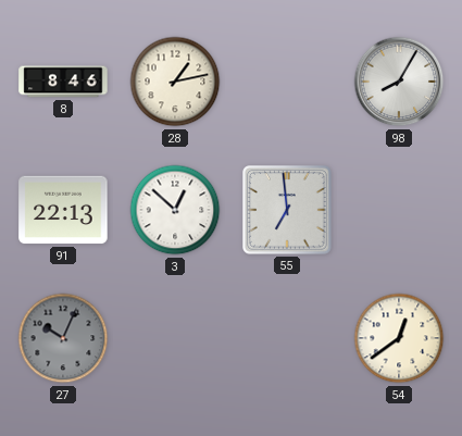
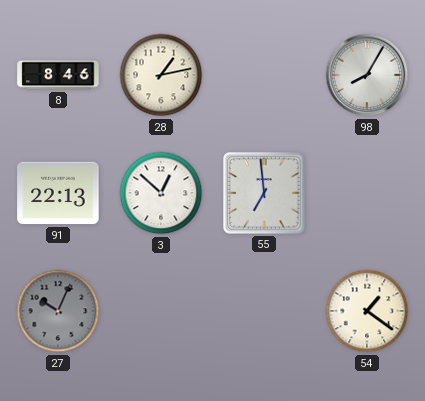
54: 12:39 -> 1:21
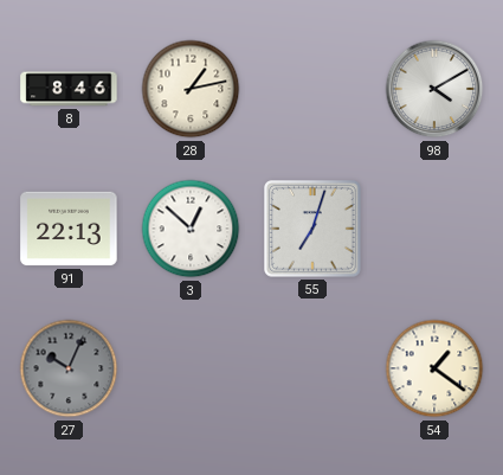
98: 8:05 -> 4:10
55: 6:59 -> 7:03
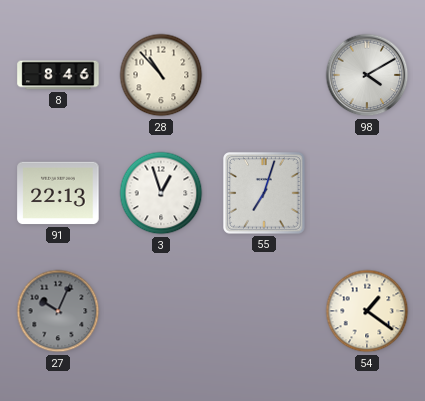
28: 1:13 -> 10:53
3: 12:52 -> 12:57
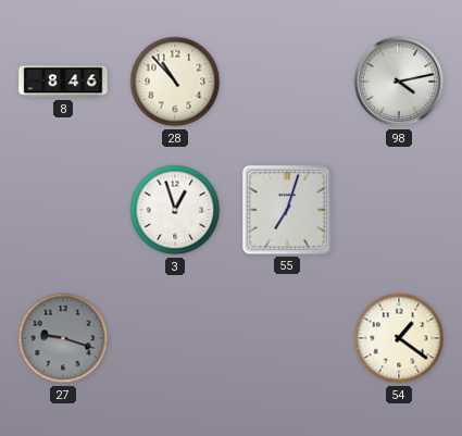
98: 4:10 -> 4:13
91: 22:13 -> none
27: 10:04 -> 9:18
